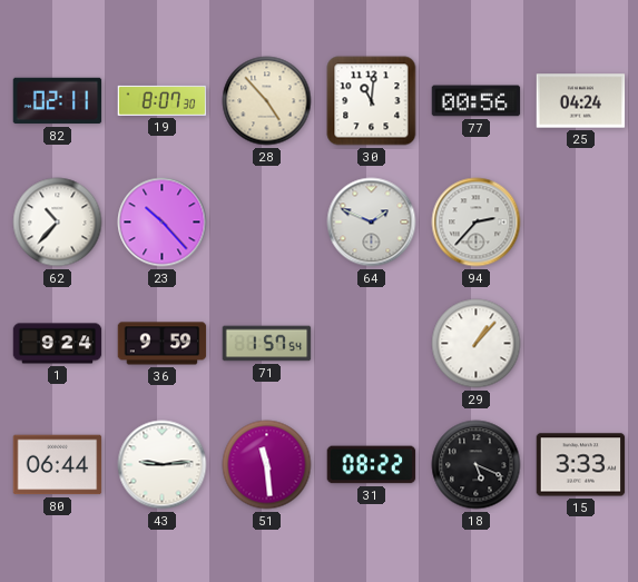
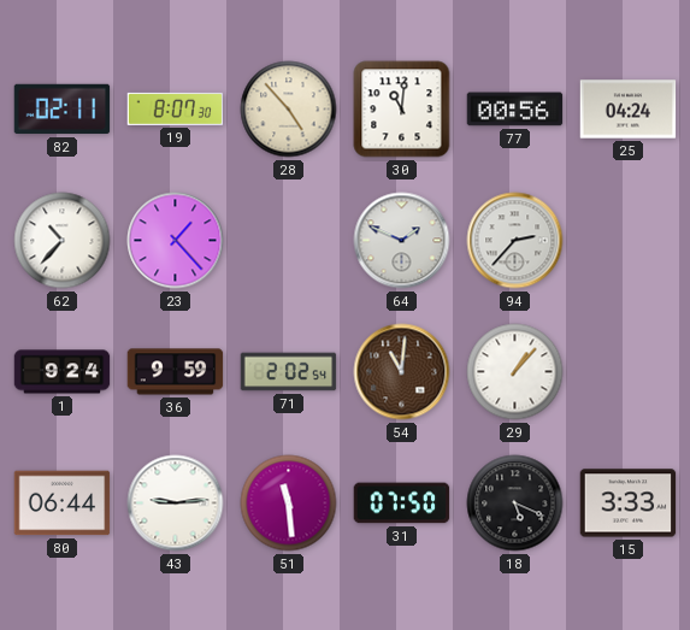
23: 10:23 -> 1:23
71: 1:57 -> 2:02
54: none -> 11:01
31: 08:22 -> 07:50
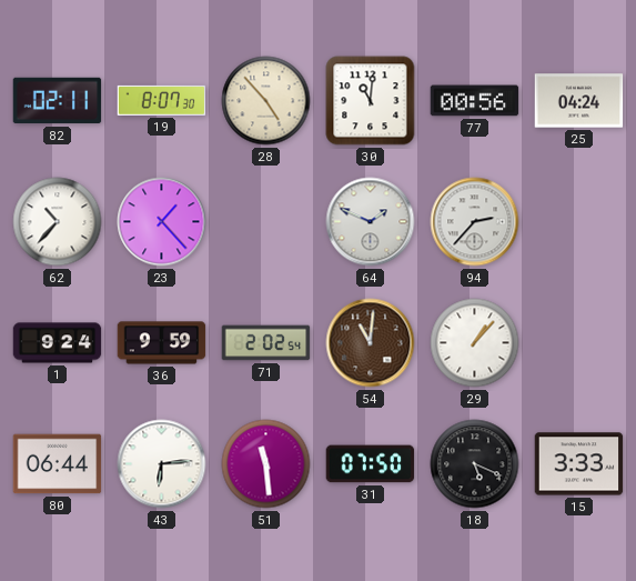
43: 9:14 -> 6:14
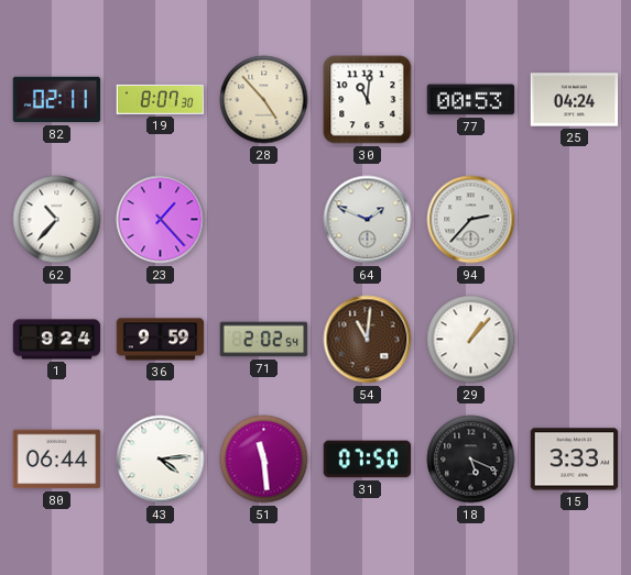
77: 00:56 -> 00:53
43: 6:14 -> 4:14
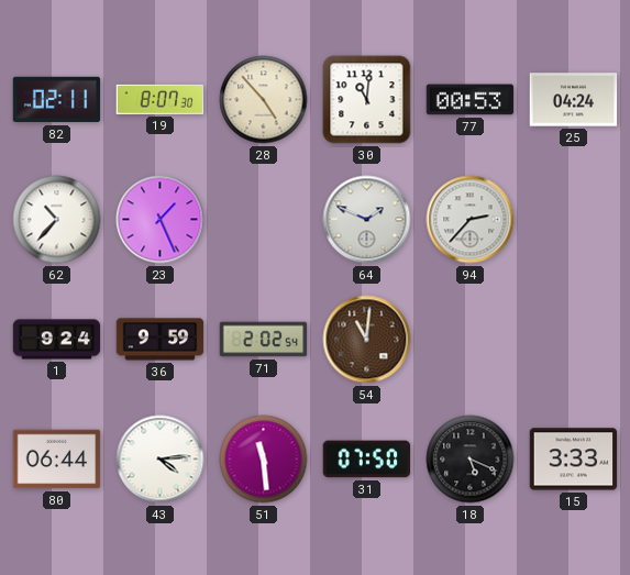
23: 1:23 -> 1:26
29: 1:07 -> none
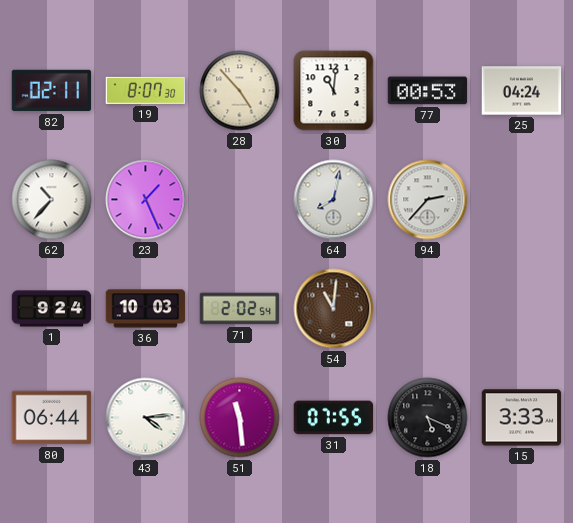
64: 1:49 -> 8:02
36: 9:59 -> 10:03
31: 07:50 -> 07:55
